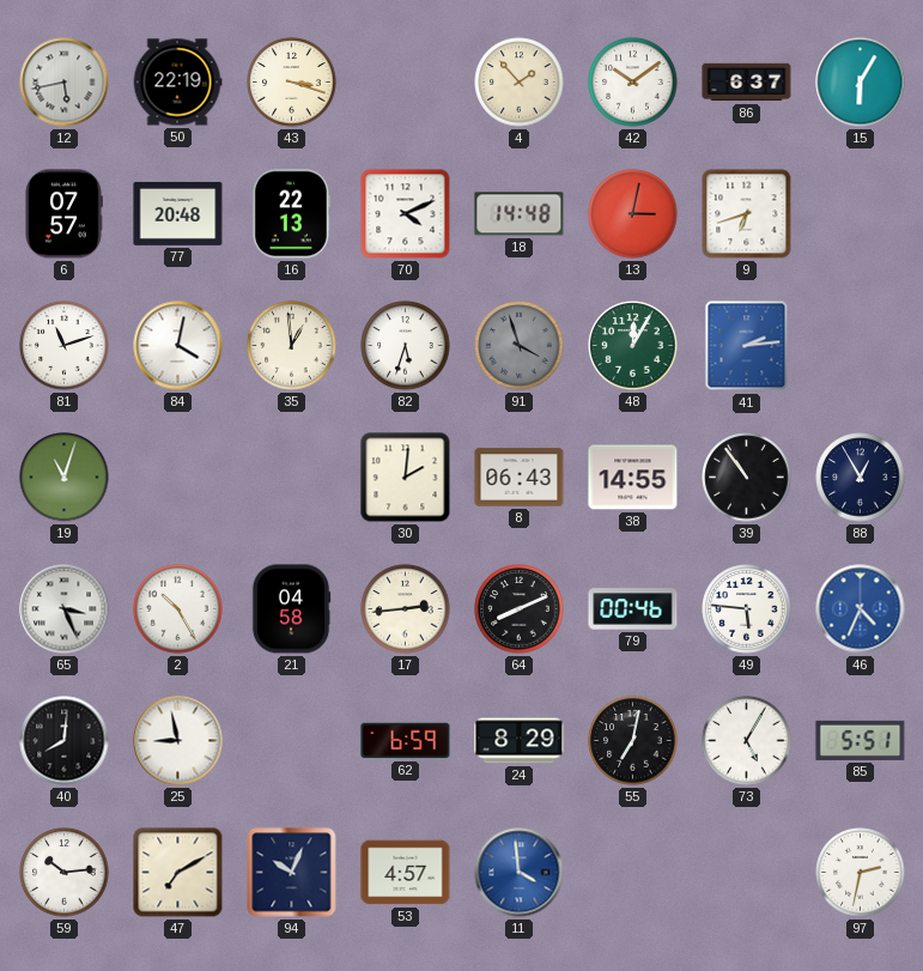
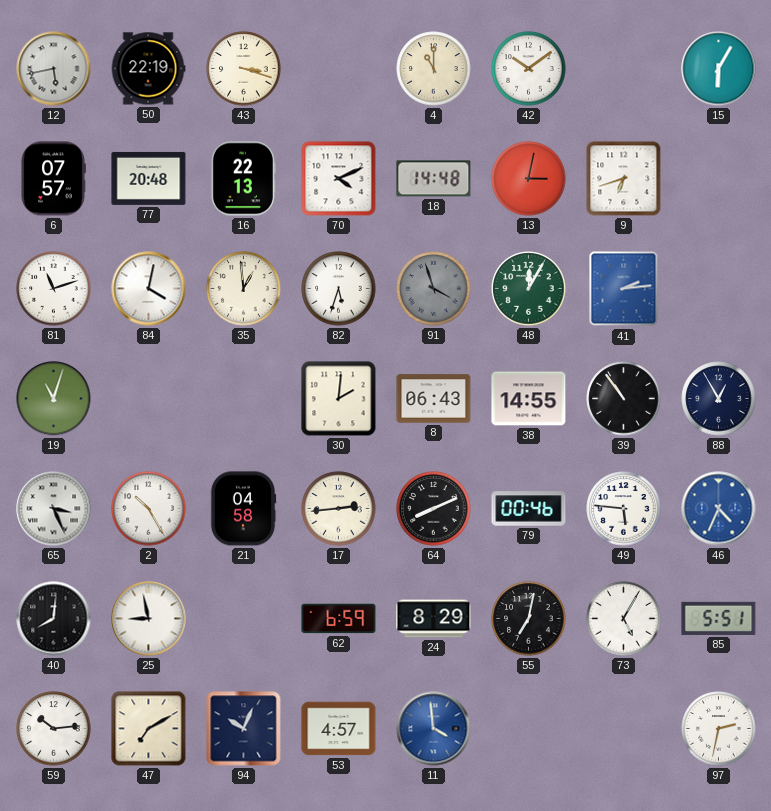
4: 1:53 -> 11:00
86: 6:37 -> none
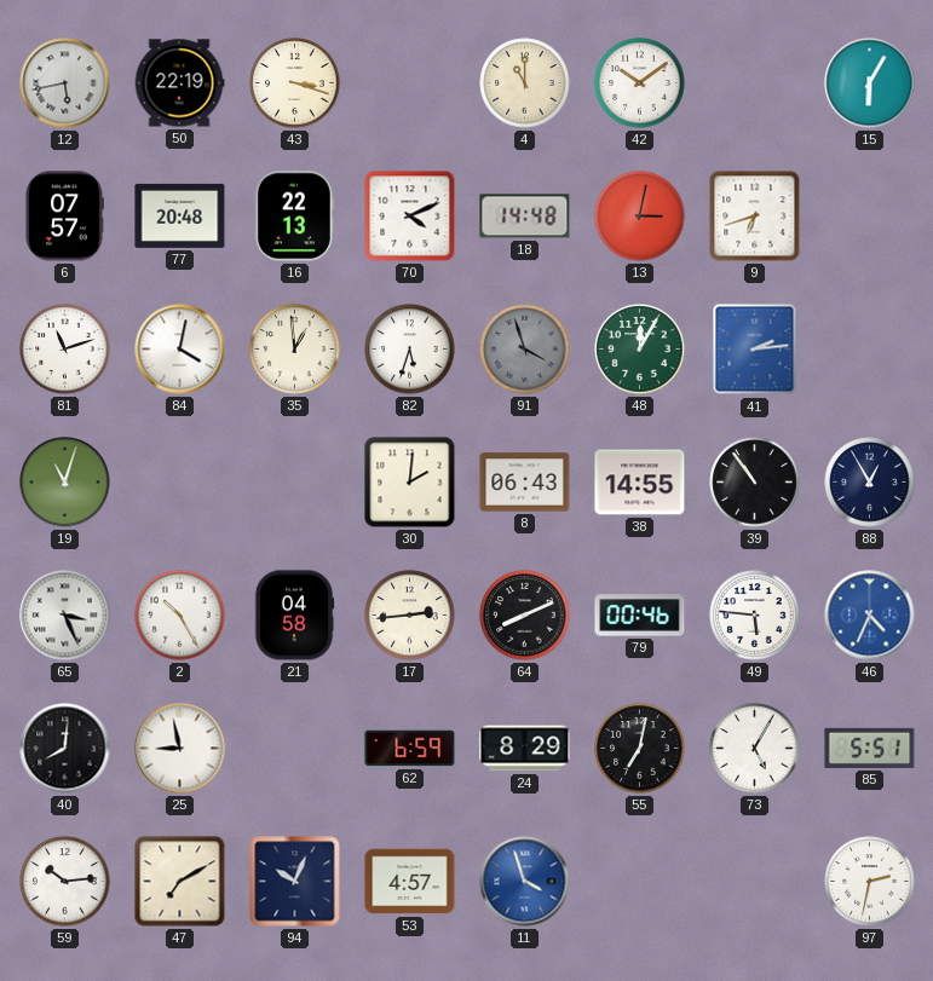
11: 3:59 -> 3:57
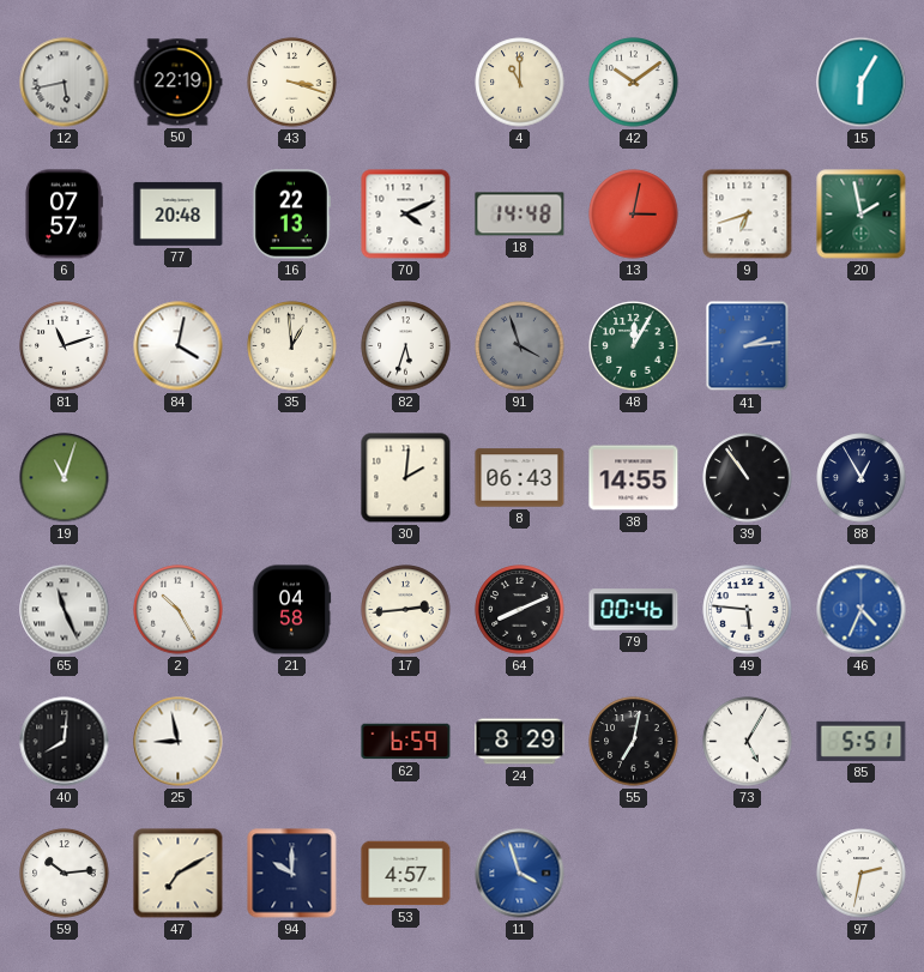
20: none -> 1:58
65: 3:26 -> 11:26
94: 10:04 -> 10:00
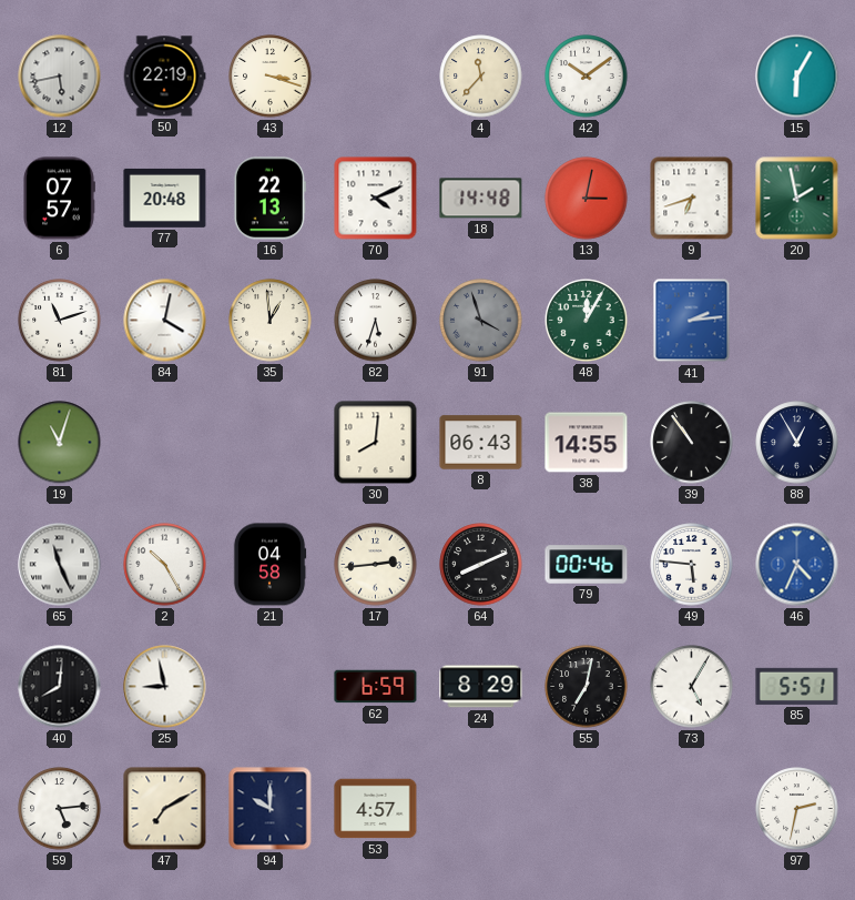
4: 11:00 -> 11:37
30: 2:01 -> 8:01
59: 10:14 -> 5:14
11: 3:57 -> none
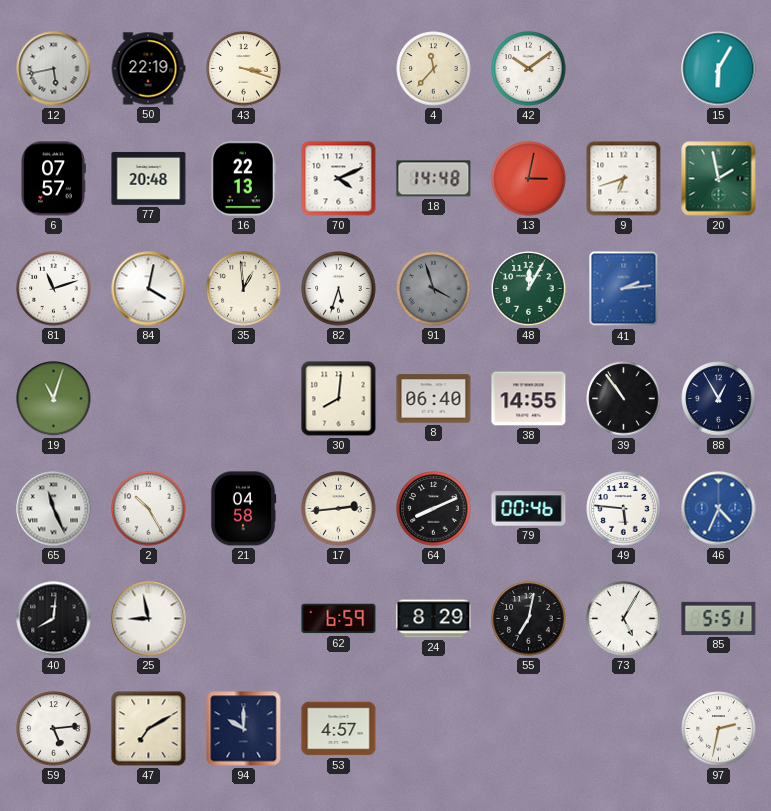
8: 06:43 -> 06:40
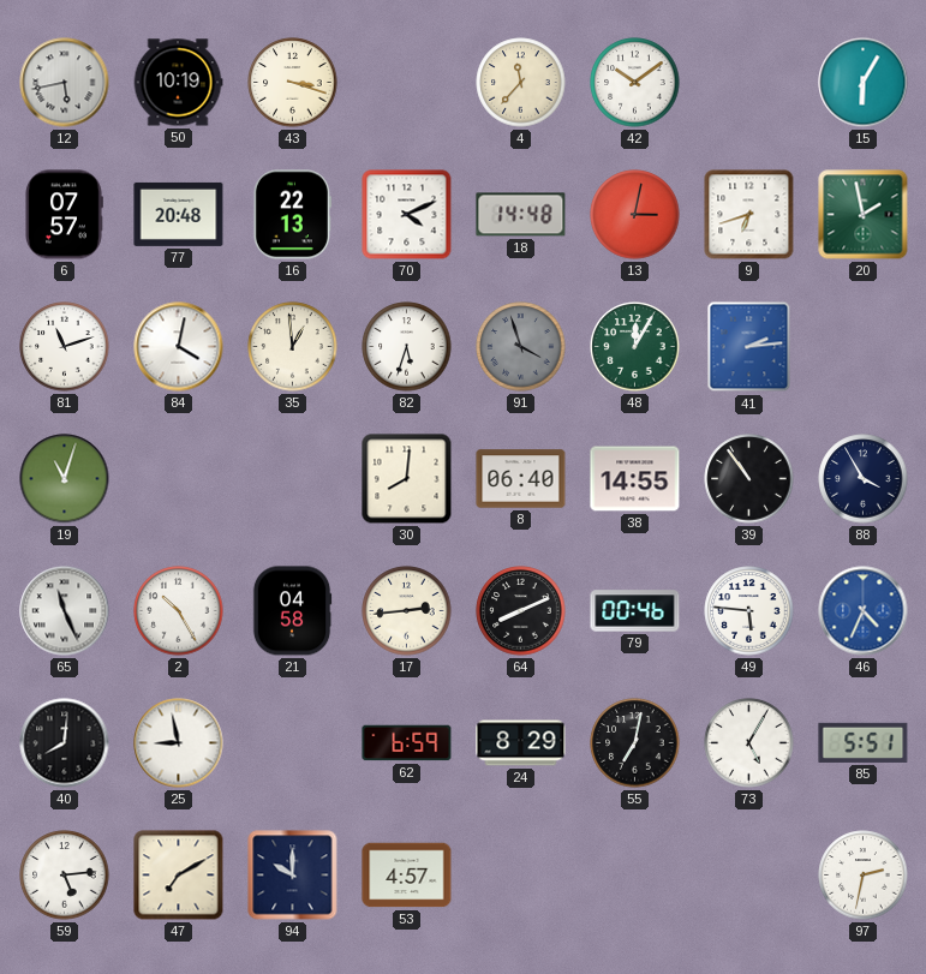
50: 22:19 -> 10:19
88: 12:55 -> 3:55
